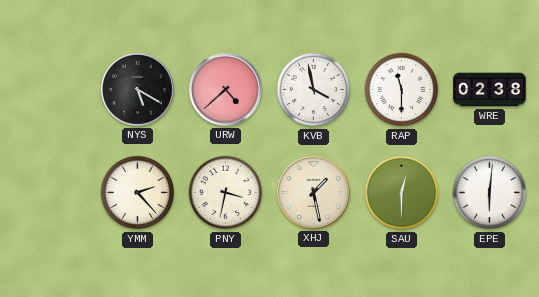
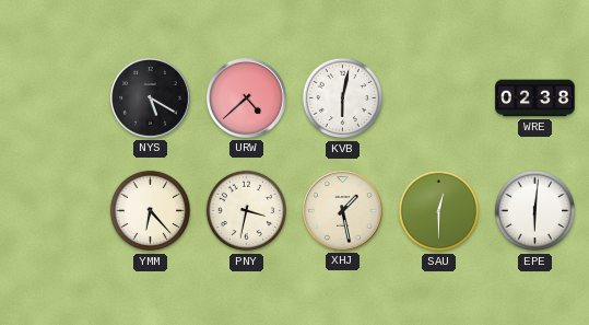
KVB: 3:58 -> 6:02
RAP: 11:30 -> none
YMM: 2:23 -> 6:23
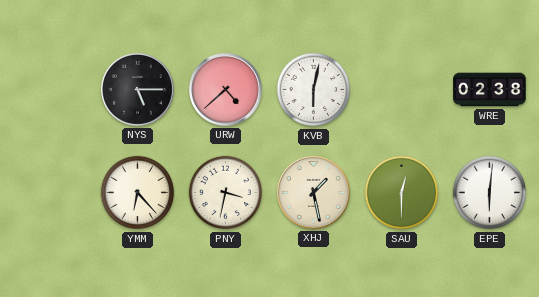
NYS: 5:20 -> 5:15
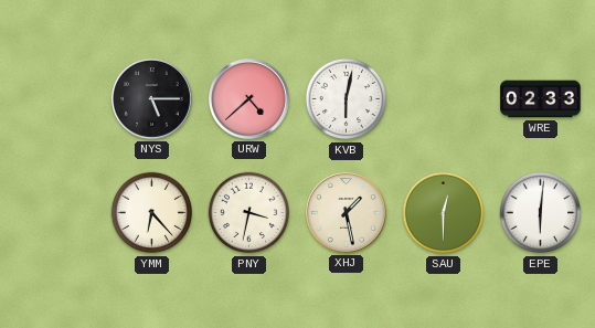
WRE: 02:38 -> 02:33
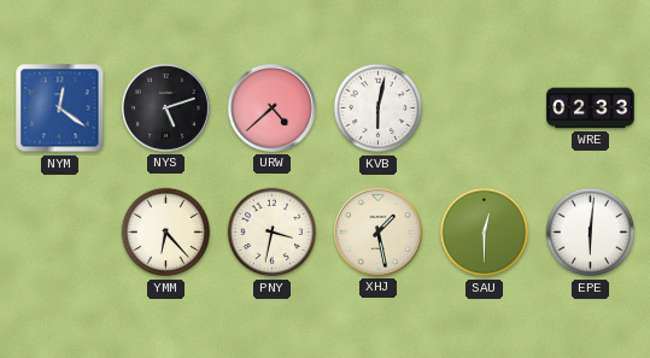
NYM: none -> 12:21
NYS: 5:15 -> 5:12
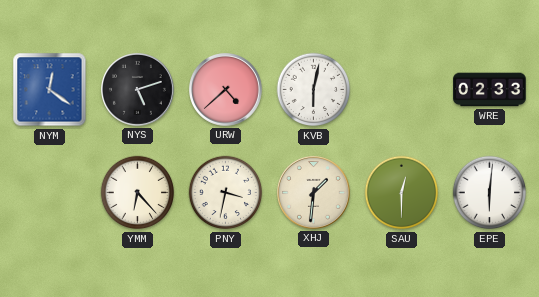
XHJ: 1:28 -> 1:31
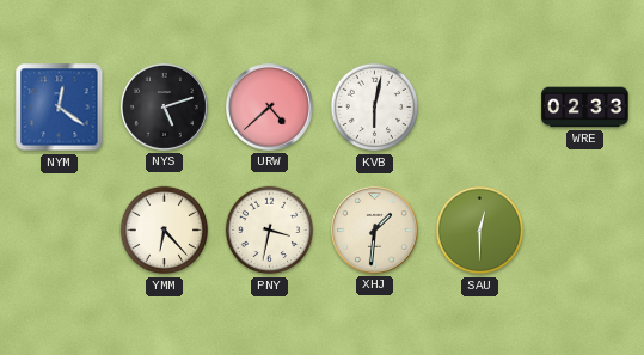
EPE: 6:01 -> none
